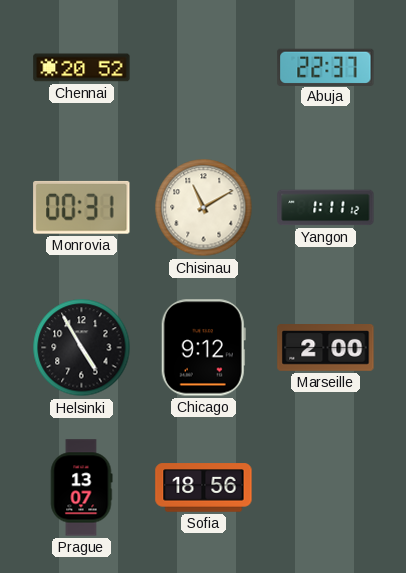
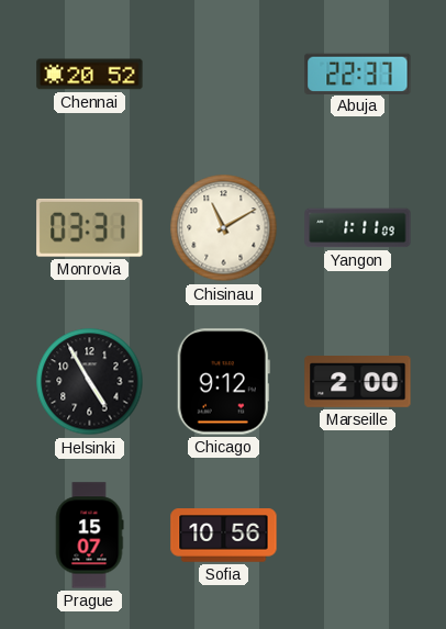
Monrovia: 00:31 -> 03:31
Yangon: 1:11:12 -> 1:11:09
Prague: 13:07 -> 15:07
Sofia: 18:56 -> 10:56
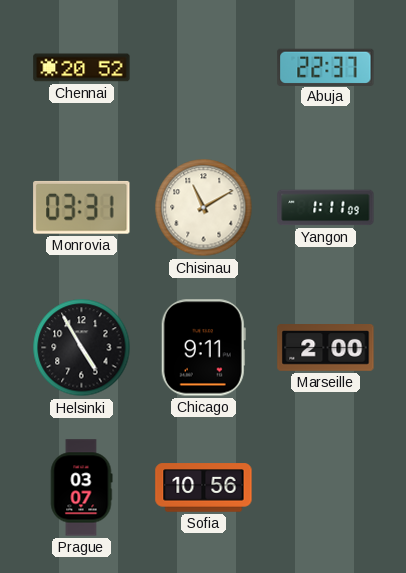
Chicago: 9:12 -> 9:11
Prague: 15:07 -> 03:07
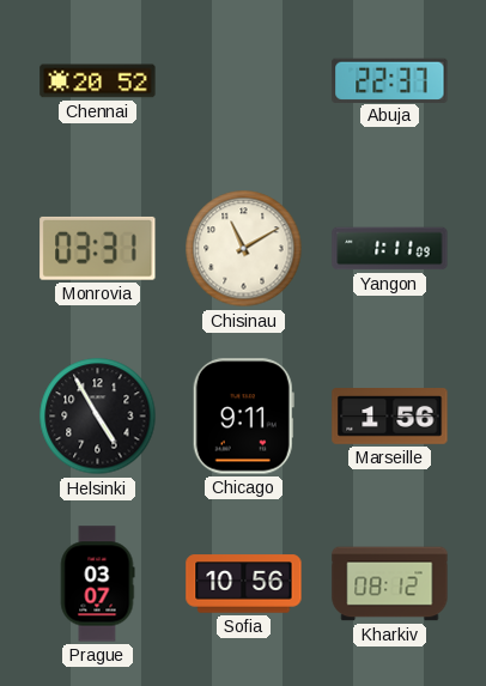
Marseille: 2:00 -> 1:56
Kharkiv: none -> 08:12
